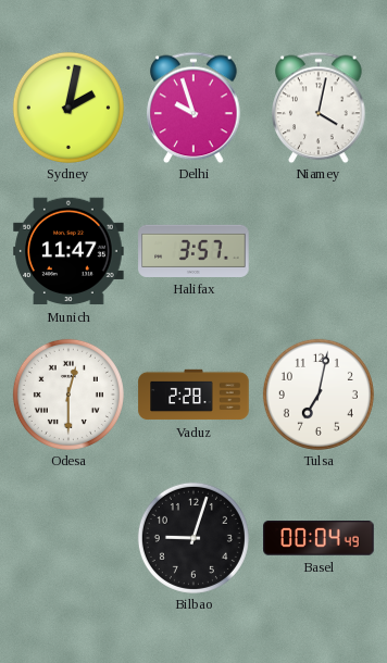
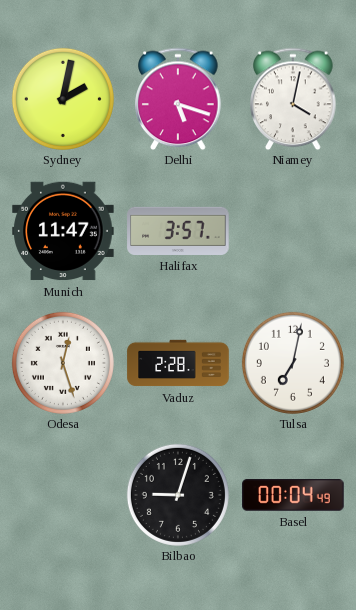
Delhi: 9:57 -> 5:18
Odesa: 12:30 -> 12:27
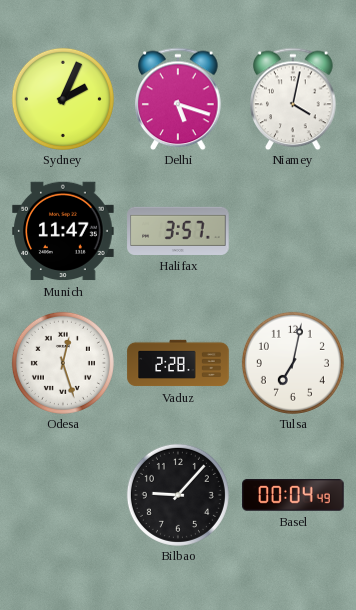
Sydney: 2:02 -> 2:04
Bilbao: 9:03 -> 9:07
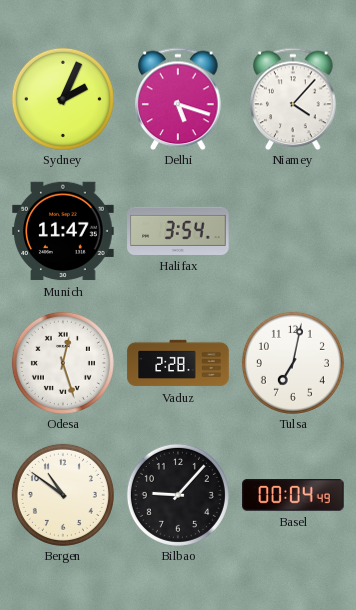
Niamey: 4:02 -> 4:07
Halifax: 3:57 -> 3:54
Bergen: none -> 10:51
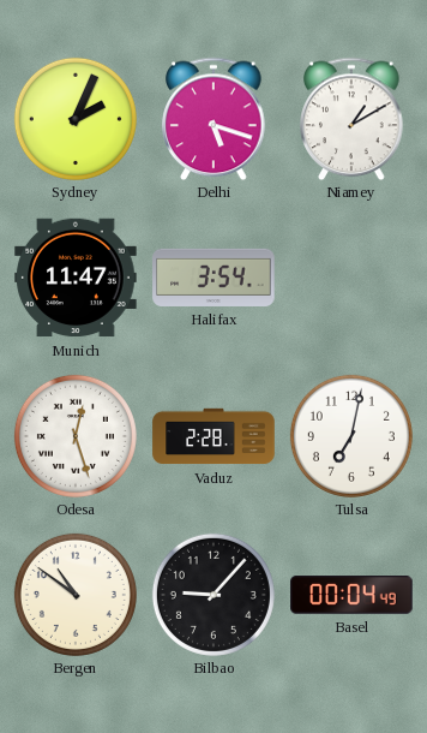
Niamey: 4:07 -> 1:10
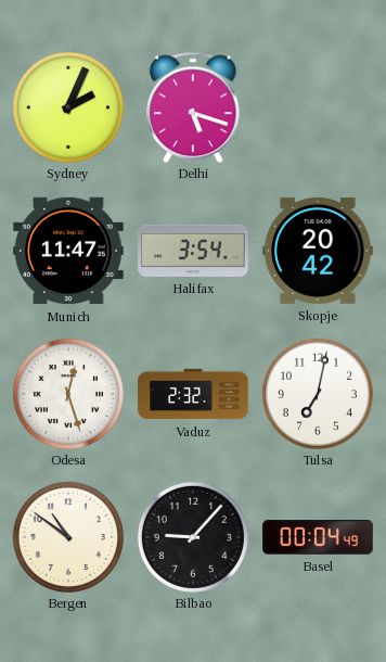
Niamey: 1:10 -> none
Skopje: none -> 20:42
Vaduz: 2:28 -> 2:32
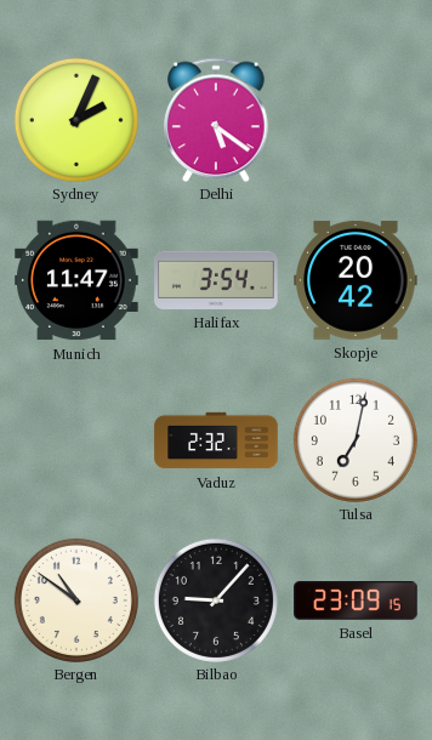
Delhi: 5:18 -> 5:21
Odesa: 12:27 -> none
Basel: 00:04 -> 23:09
